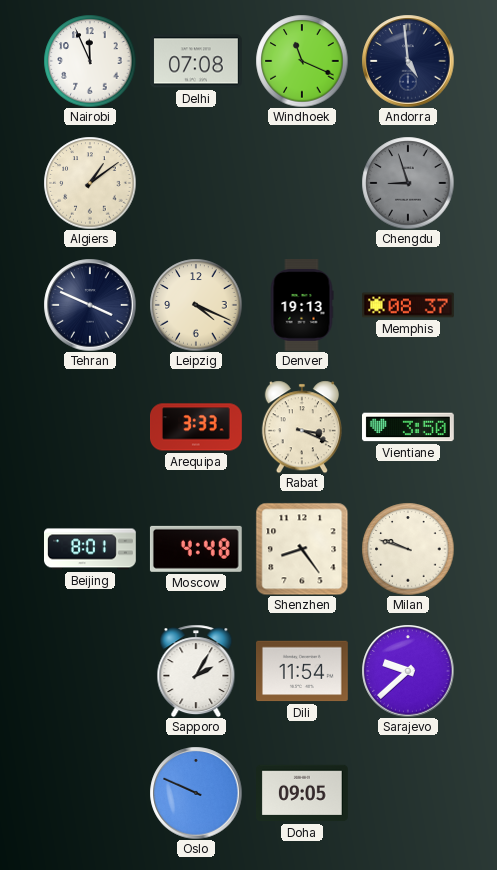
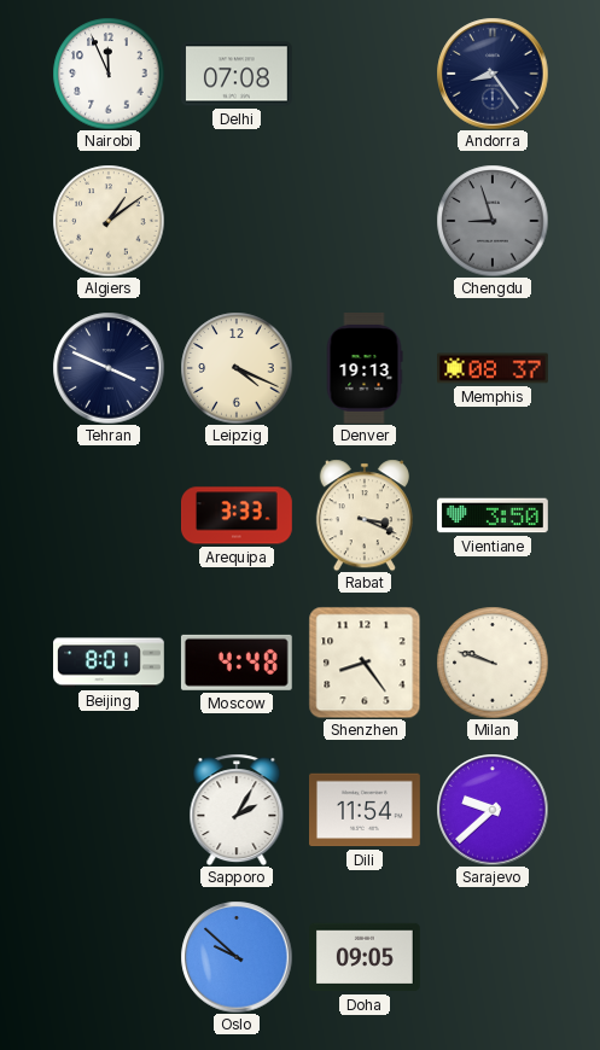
Windhoek: 11:19 -> none
Andorra: 4:59 -> 8:24
Oslo: 9:49 -> 9:52
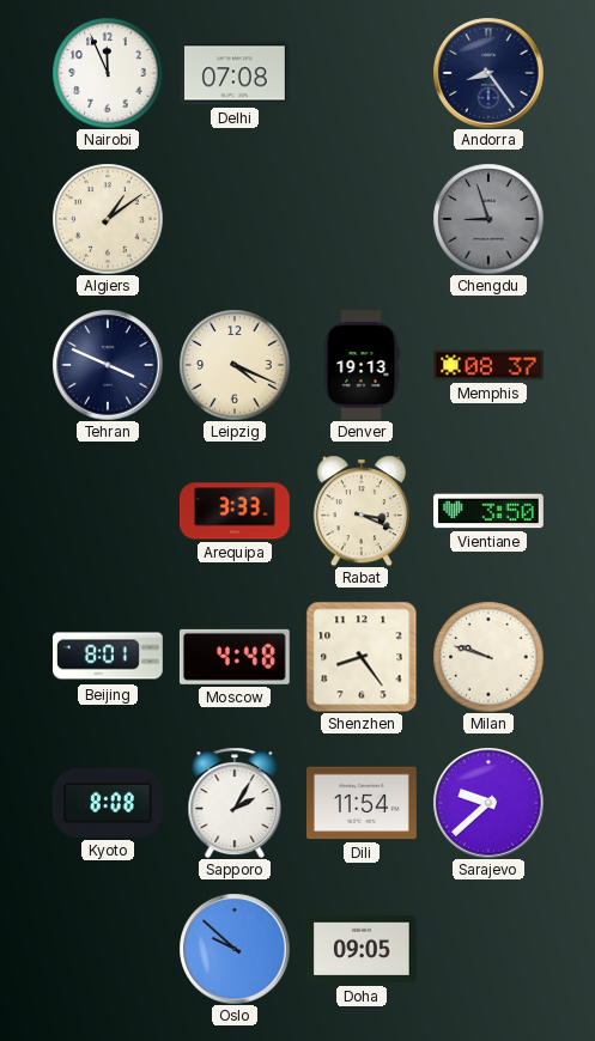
Kyoto: none -> 8:08
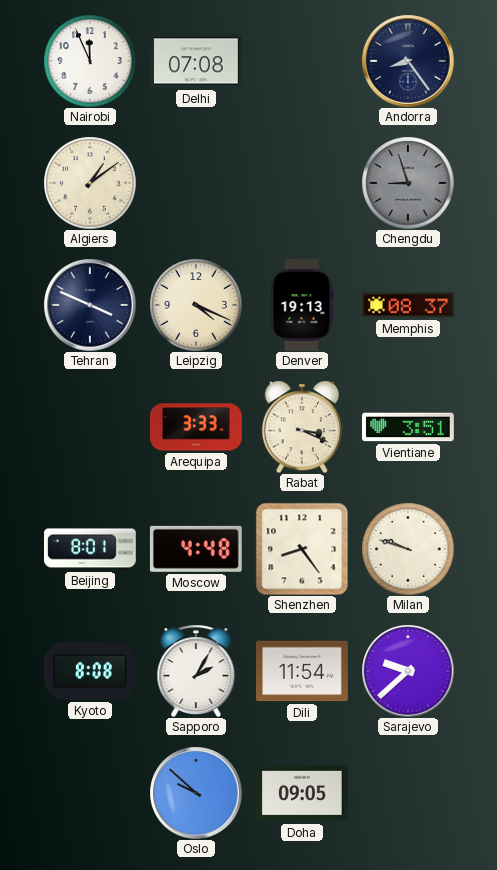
Vientiane: 3:50 -> 3:51
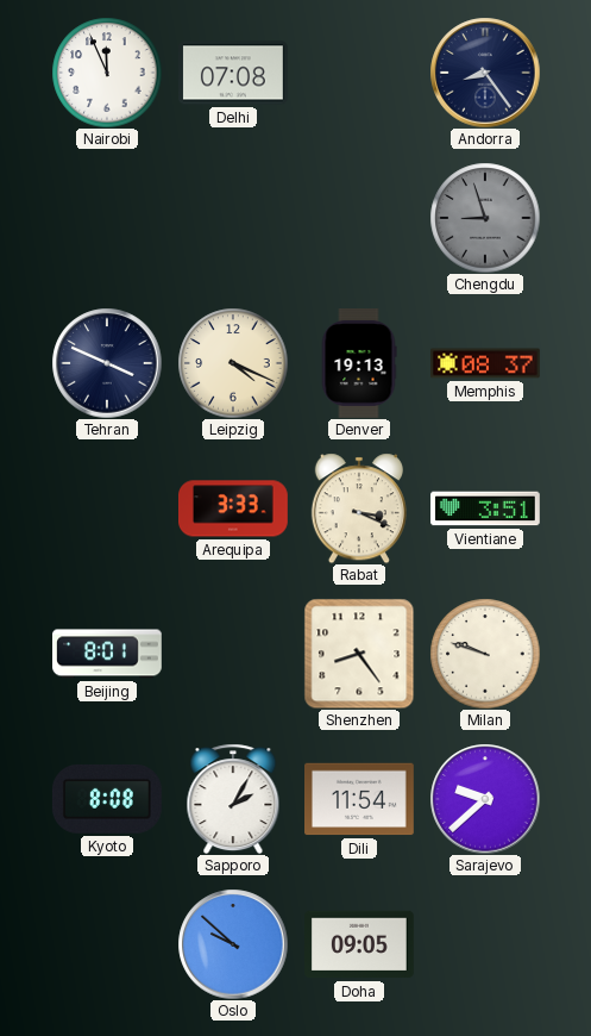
Algiers: 1:09 -> none
Moscow: 4:48 -> none
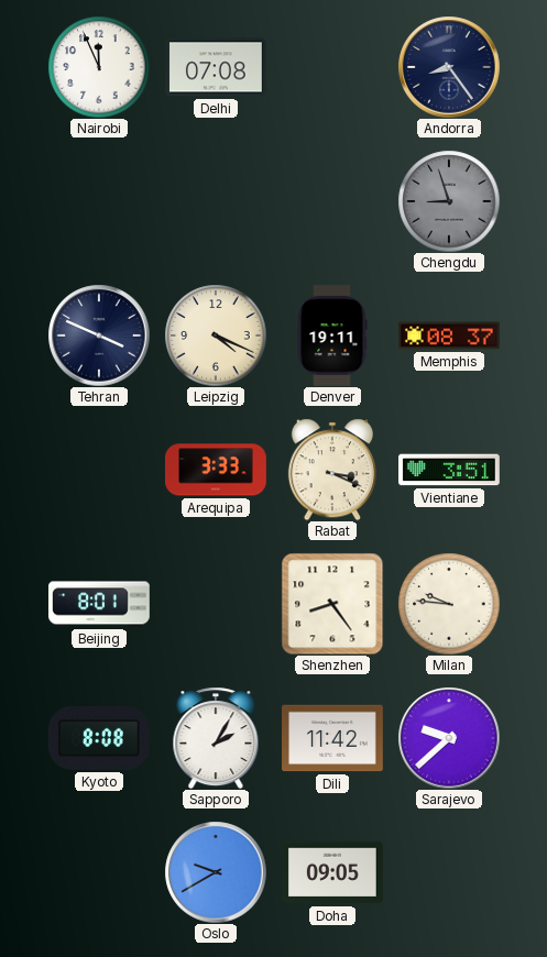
Denver: 19:13 -> 19:11
Milan: 9:48 -> 9:46
Dili: 11:54 -> 11:42
Oslo: 9:52 -> 9:40
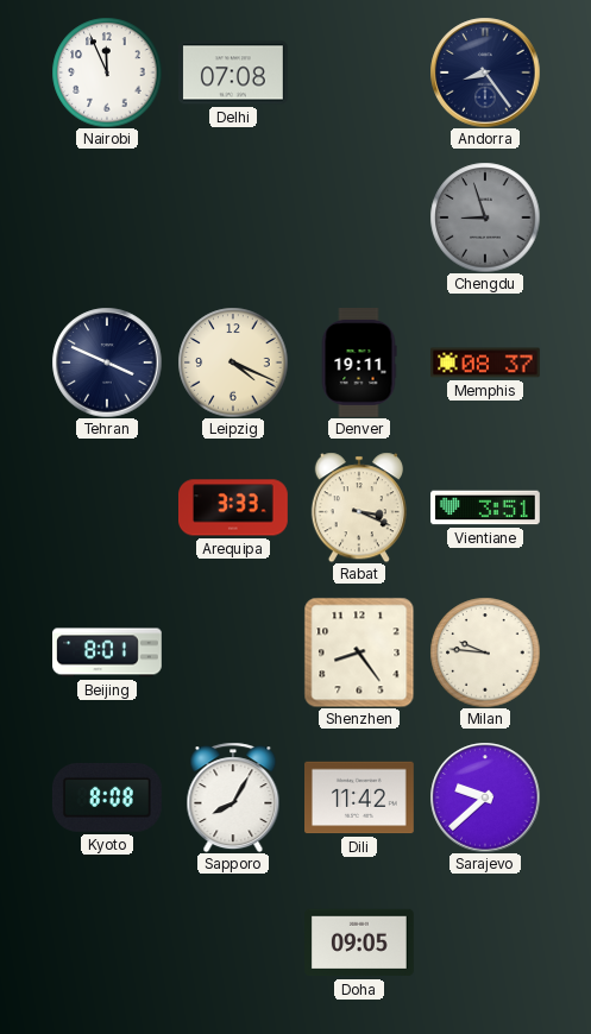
Sapporo: 2:05 -> 8:05
Oslo: 9:40 -> none
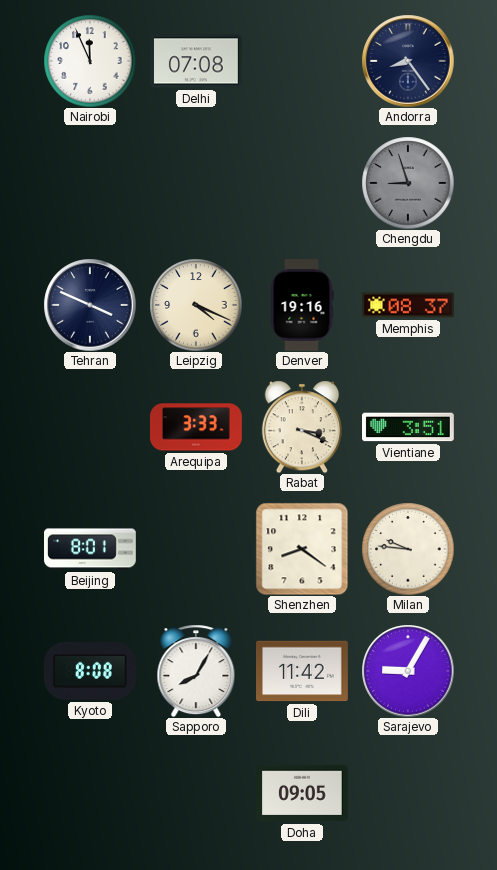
Denver: 19:11 -> 19:16
Shenzhen: 8:24 -> 8:21
Sarajevo: 9:38 -> 9:05
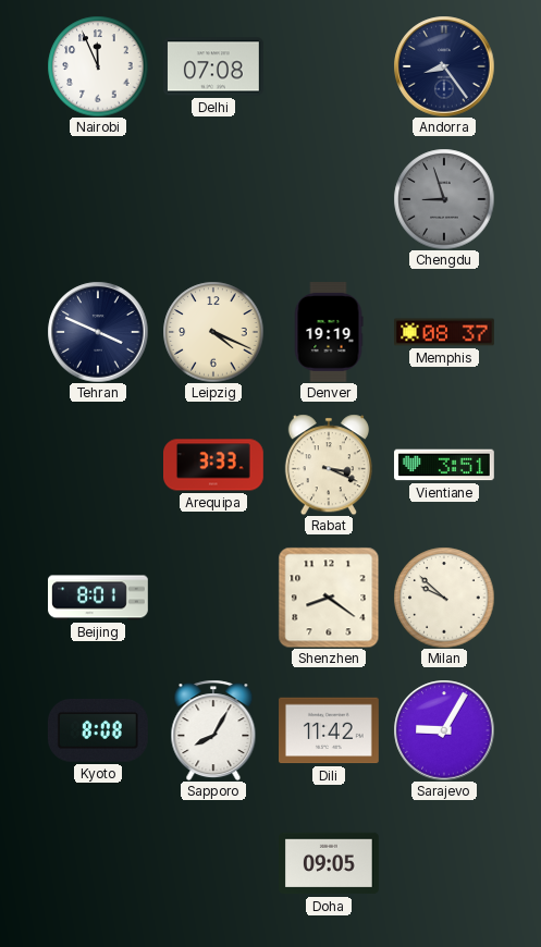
Denver: 19:16 -> 19:19
Milan: 9:46 -> 9:52
